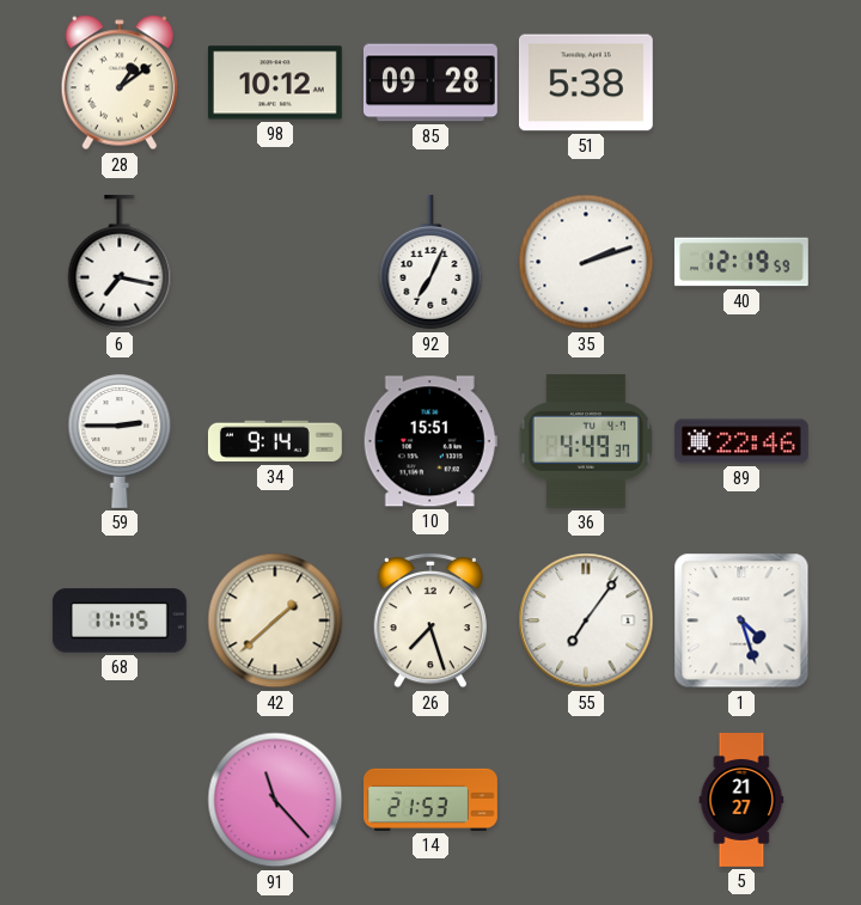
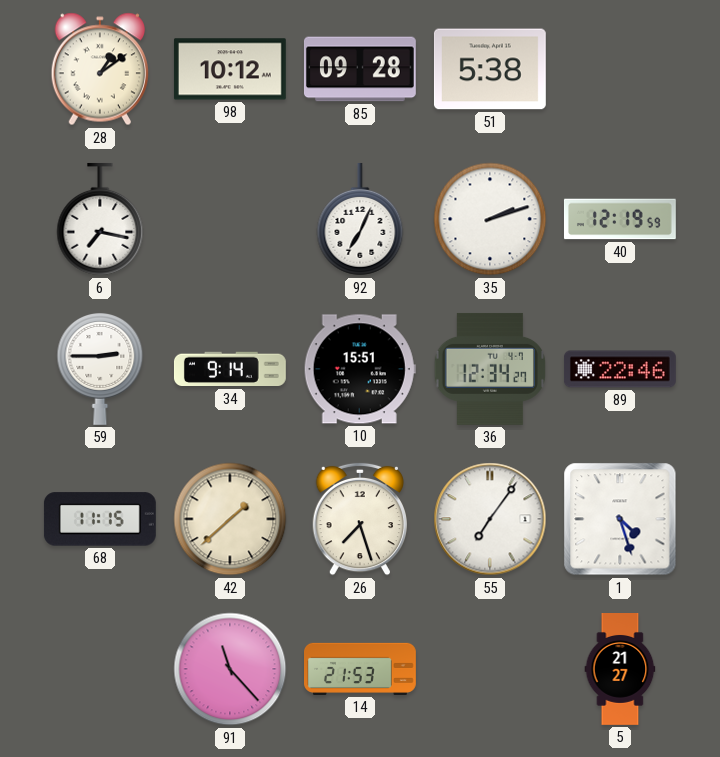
36: 4:49 -> 12:34
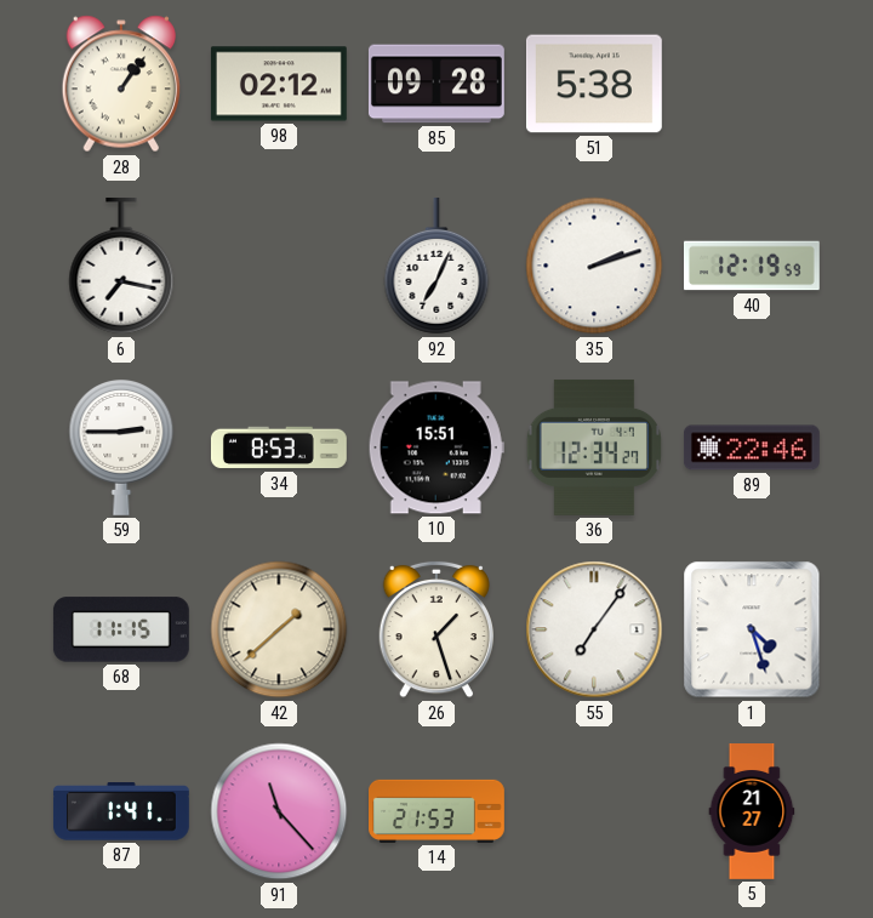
28: 1:09 -> 1:06
98: 10:12 -> 02:12
34: 9:14 -> 8:53
26: 7:27 -> 1:27
87: none -> 1:41
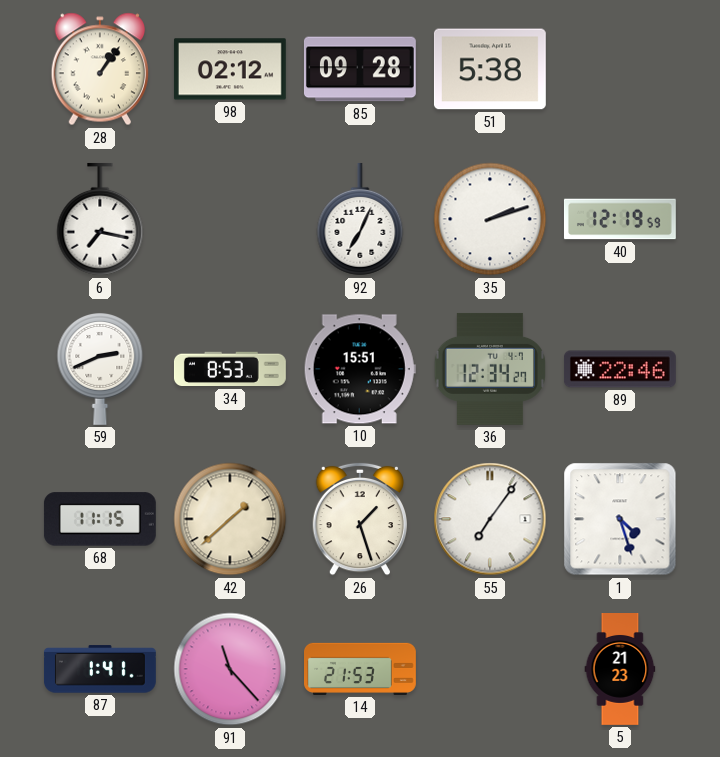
59: 2:45 -> 2:41
5: 21:27 -> 21:23
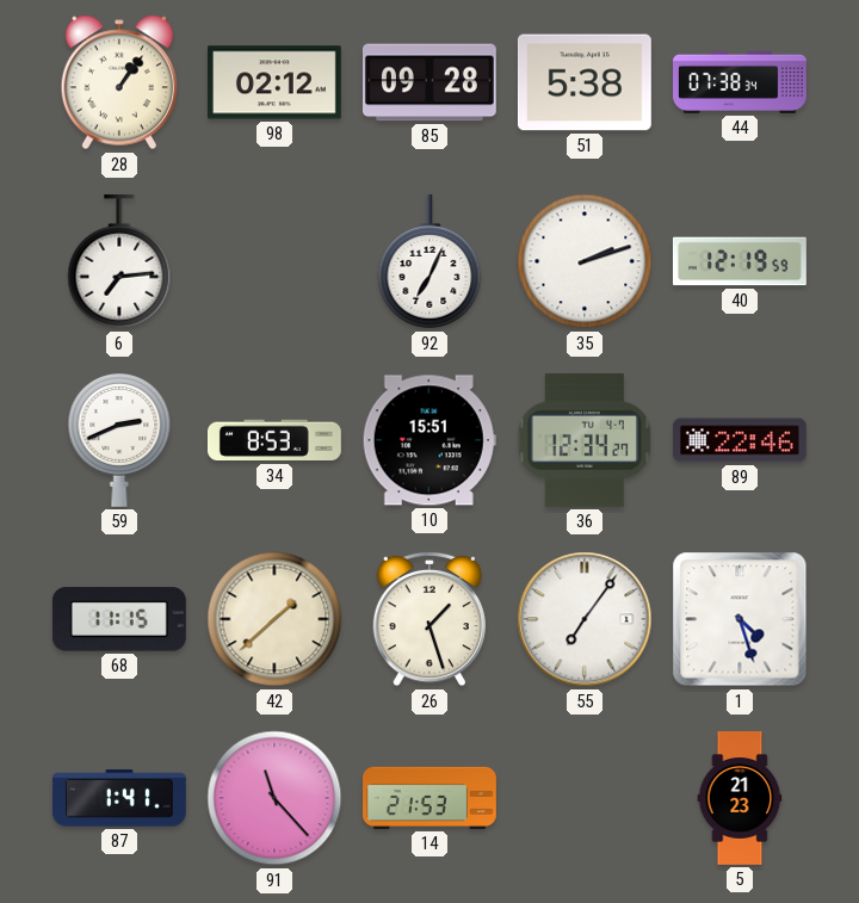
44: none -> 07:38
6: 7:17 -> 7:14
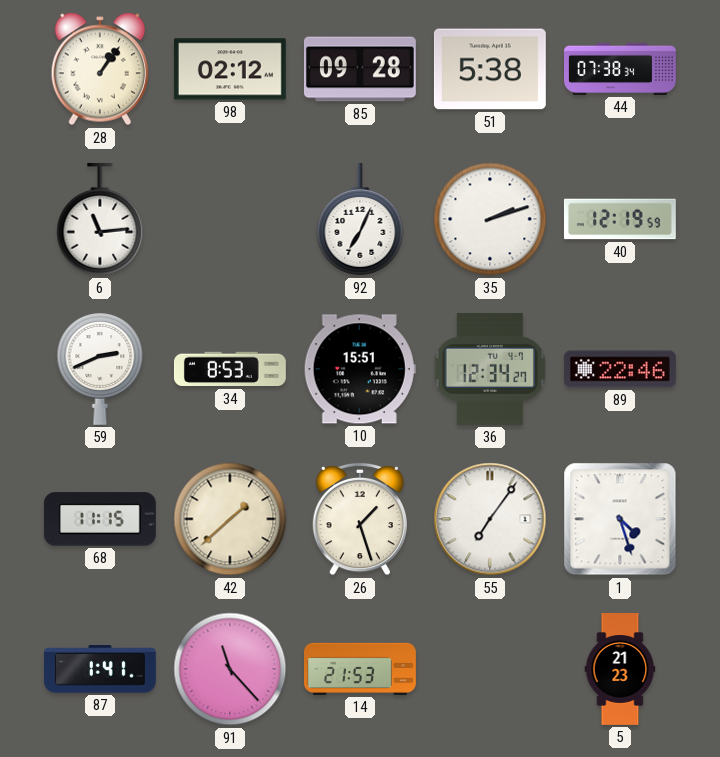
6: 7:14 -> 11:14
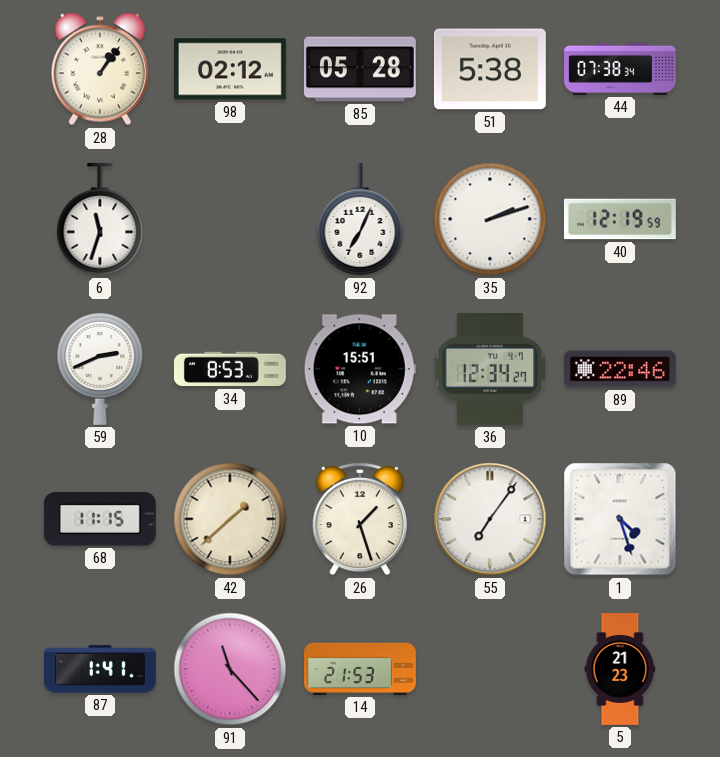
85: 09:28 -> 05:28
6: 11:14 -> 11:33
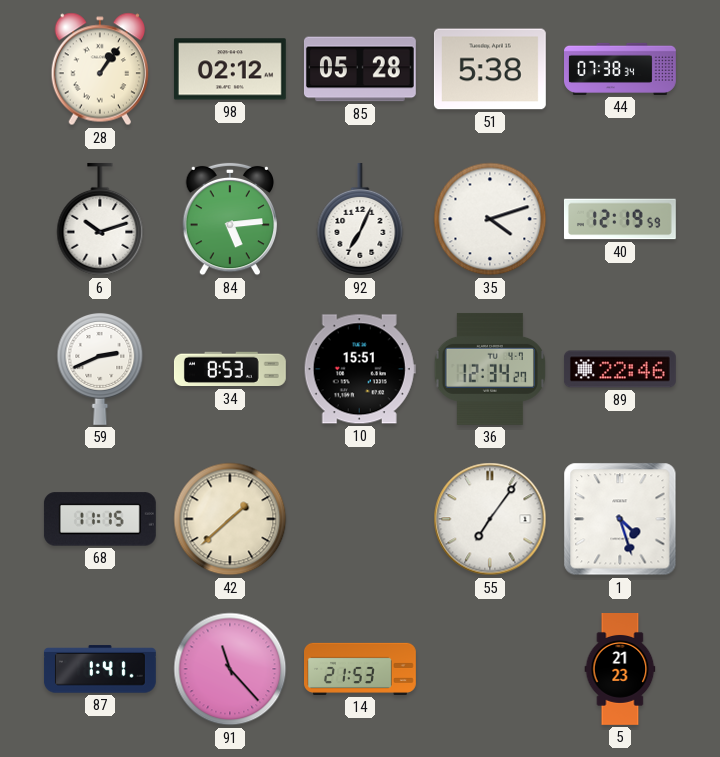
6: 11:33 -> 10:12
84: none -> 5:14
35: 2:12 -> 4:12
26: 1:27 -> none
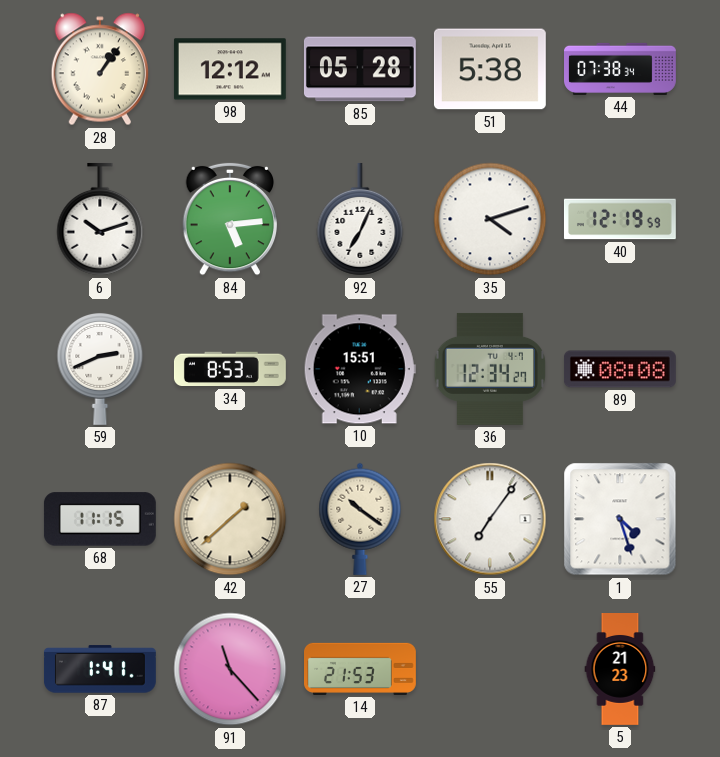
98: 02:12 -> 12:12
89: 22:46 -> 08:08
27: none -> 10:21
